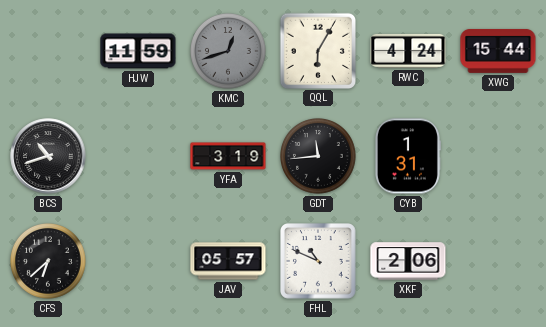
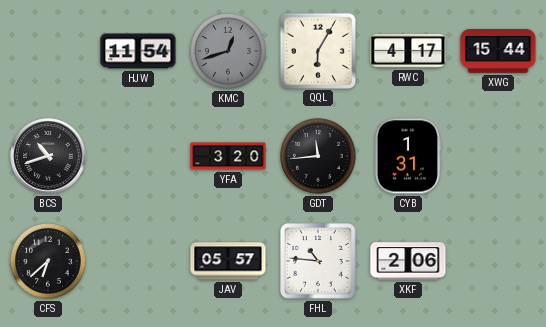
HJW: 11:59 -> 11:54
RWC: 4:24 -> 4:17
YFA: 3:19 -> 3:20
FHL: 10:49 -> 10:46
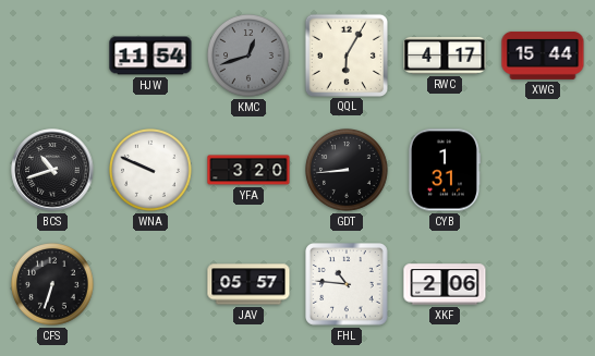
WNA: none -> 9:49
GDT: 11:44 -> 8:44
CFS: 6:38 -> 6:33
